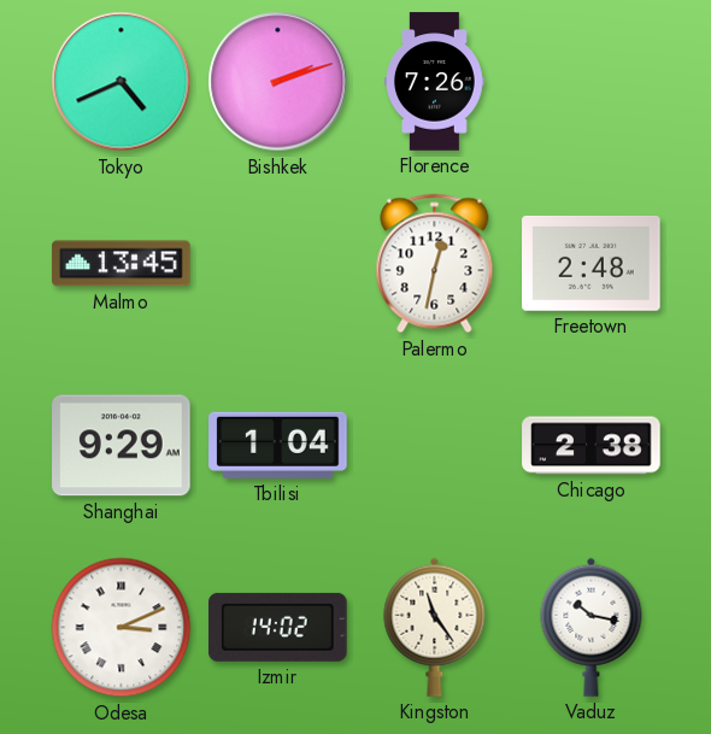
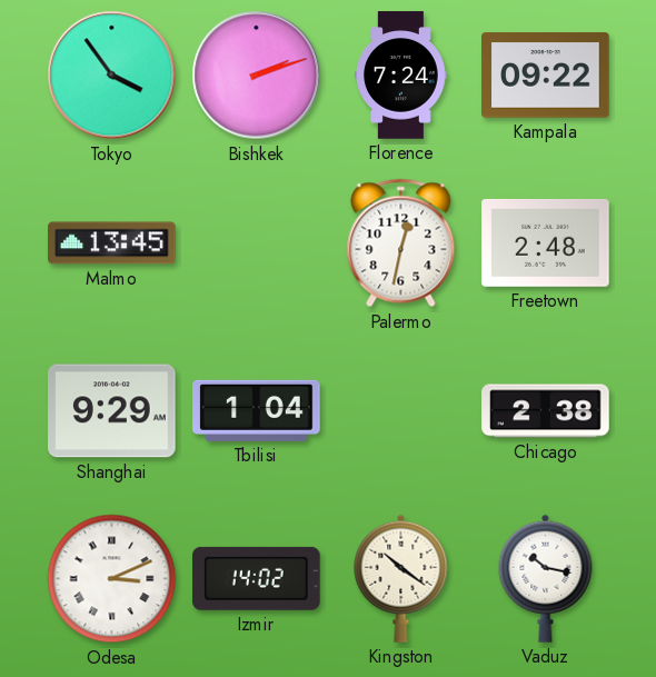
Tokyo: 4:41 -> 3:54
Florence: 7:26 -> 7:24
Kampala: none -> 09:22
Kingston: 11:24 -> 10:21
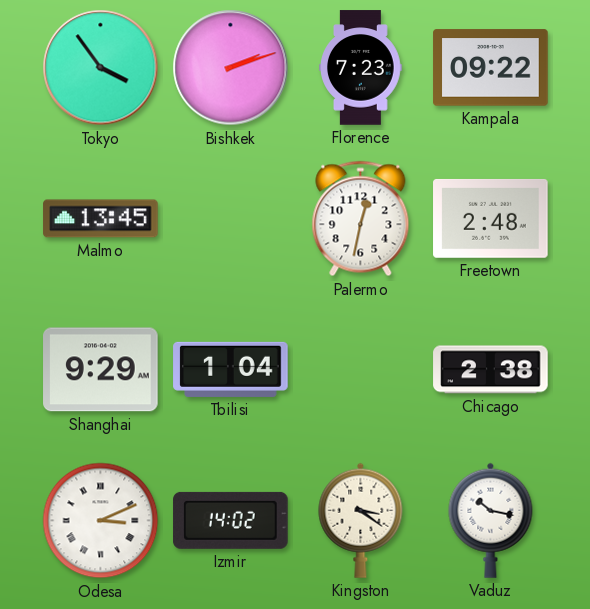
Florence: 7:24 -> 7:23
Kingston: 10:21 -> 3:21
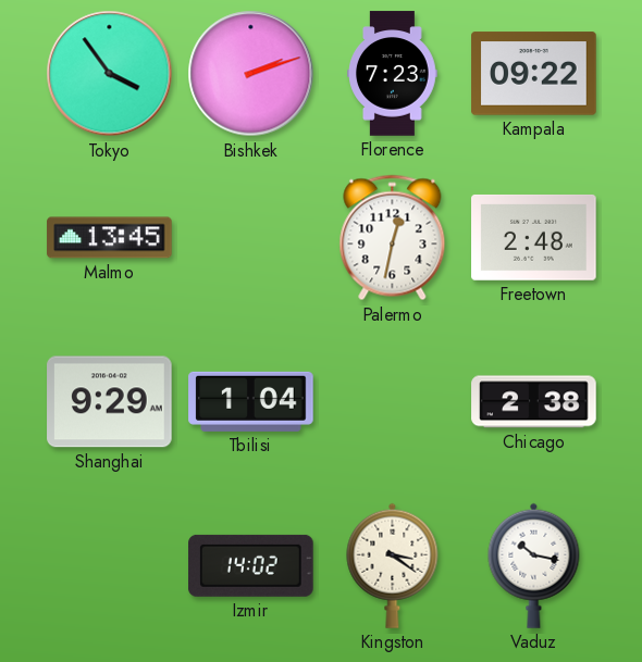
Odesa: 3:11 -> none
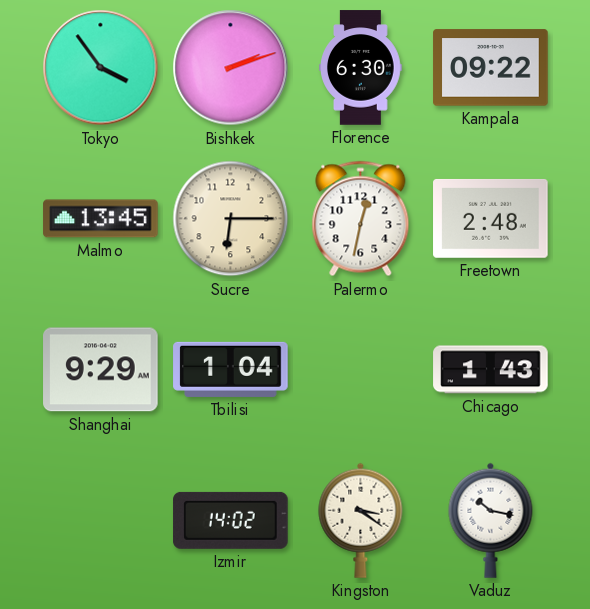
Florence: 7:23 -> 6:30
Sucre: none -> 6:15
Chicago: 2:38 -> 1:43
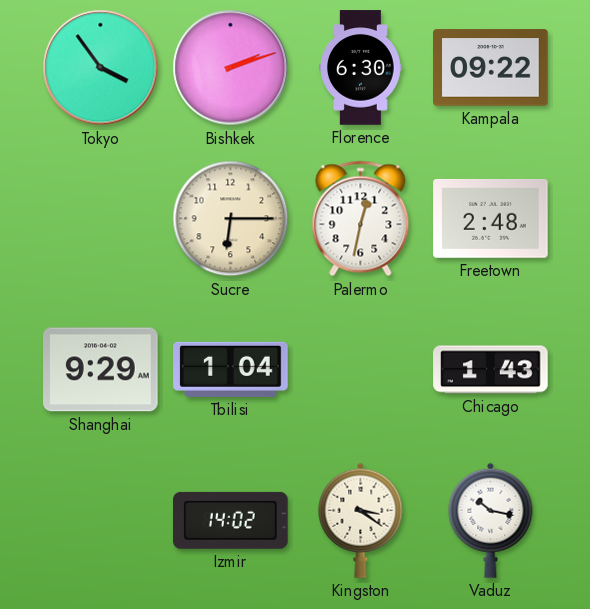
Malmo: 13:45 -> none
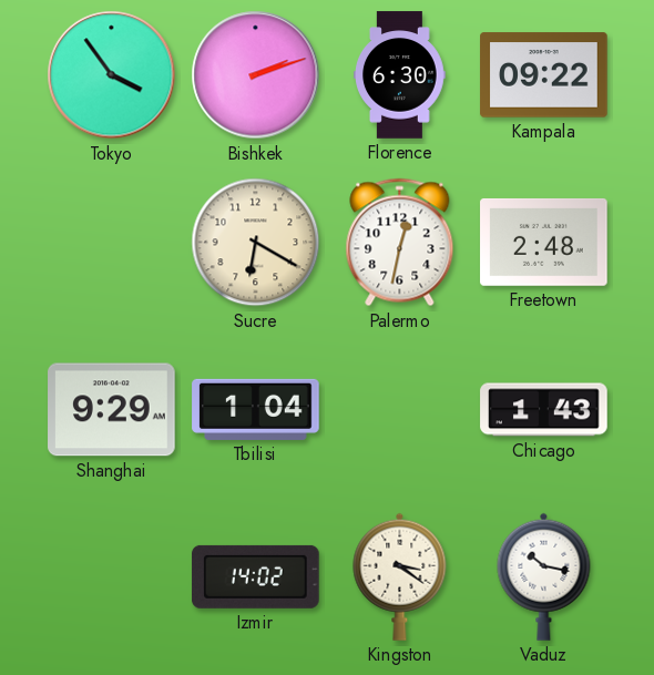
Sucre: 6:15 -> 6:20
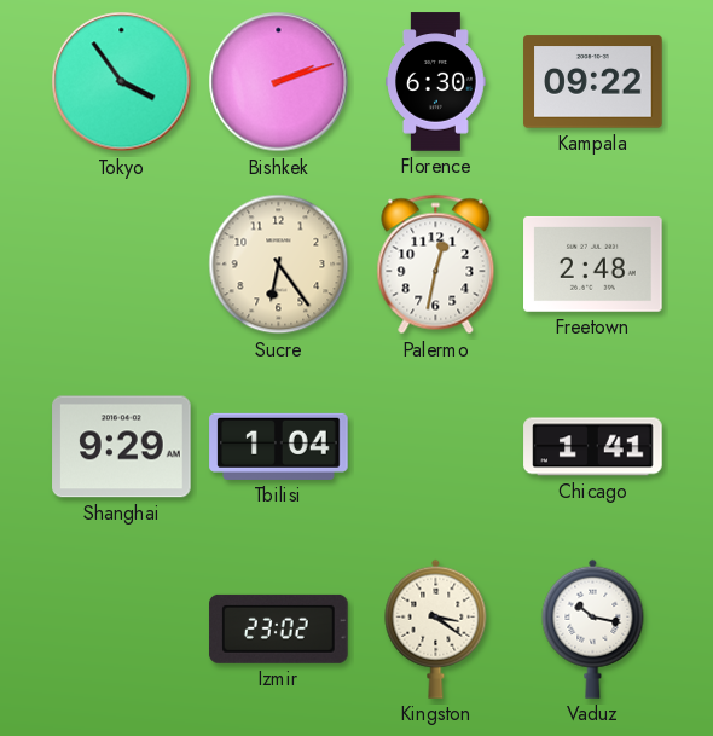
Sucre: 6:20 -> 6:24
Chicago: 1:43 -> 1:41
Izmir: 14:02 -> 23:02
